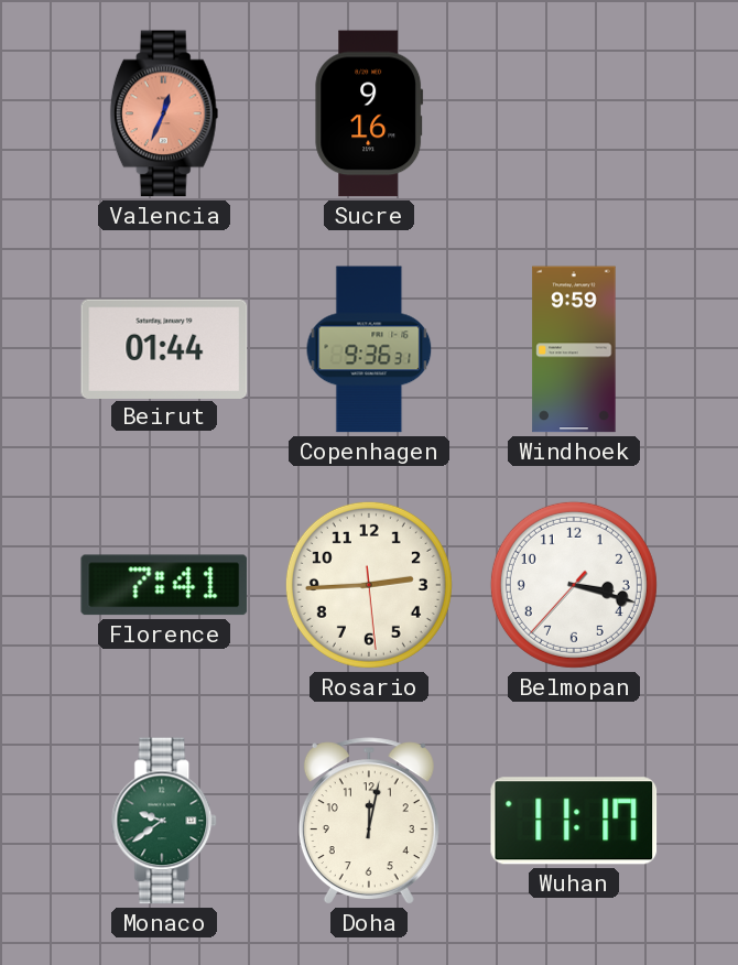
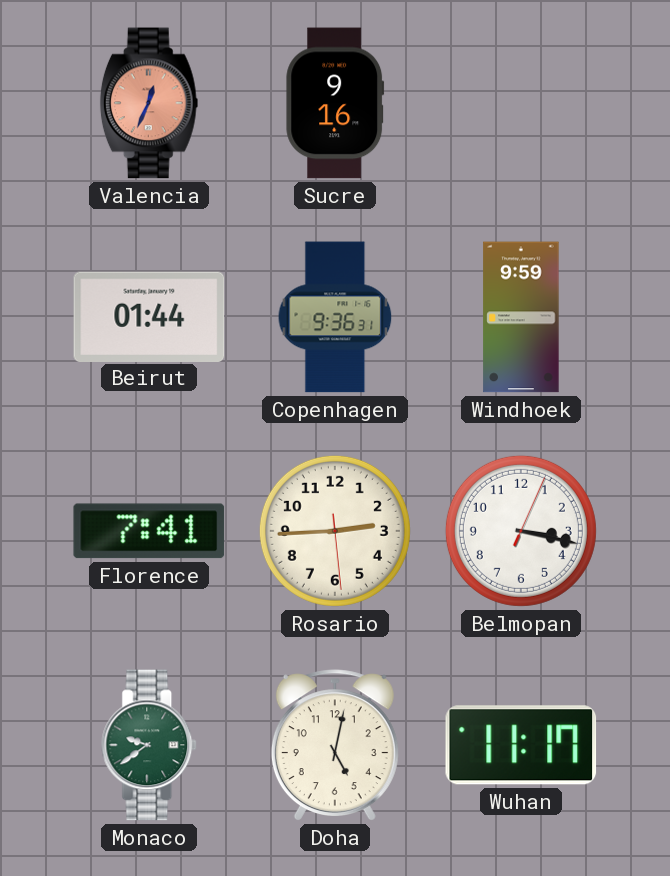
Belmopan: 3:17:37 -> 3:17:04
Doha: 12:02 -> 5:02
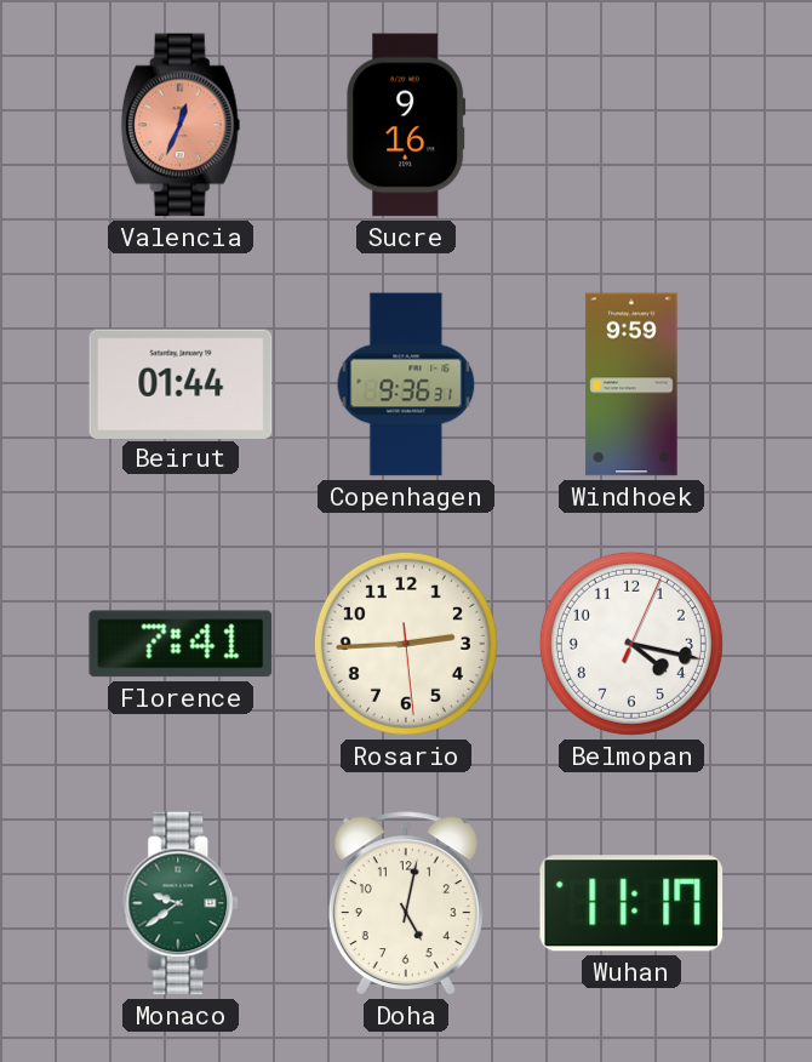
Belmopan: 3:17 -> 4:17
